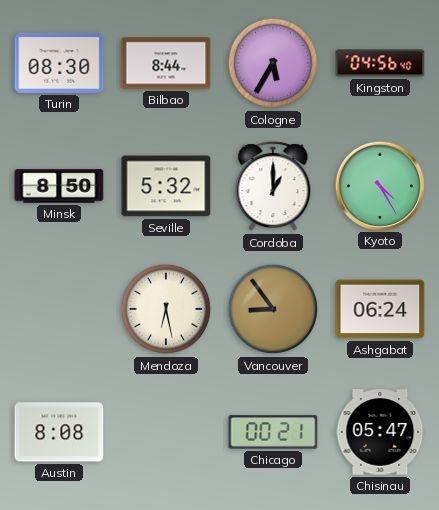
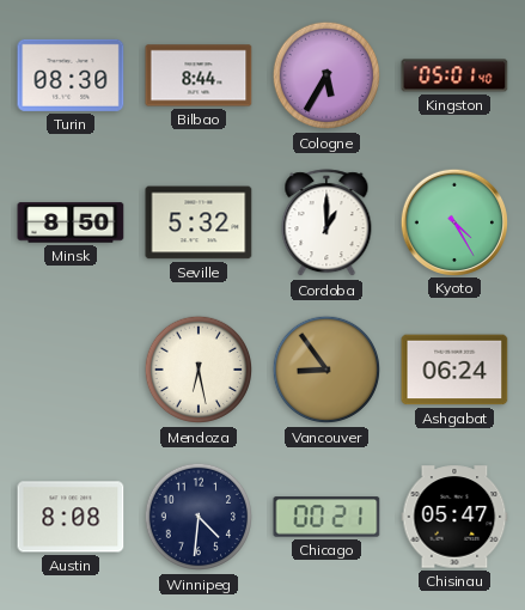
Kingston: 04:56 -> 05:01
Winnipeg: none -> 4:31
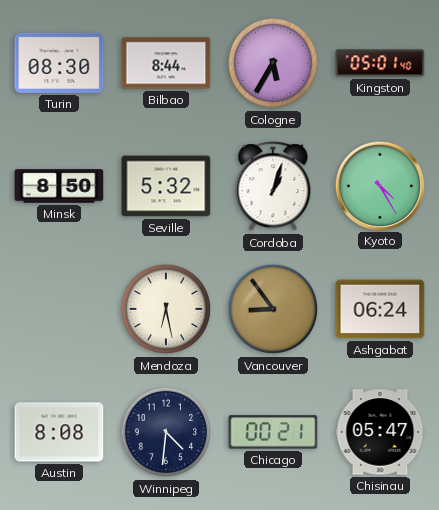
Cordoba: 1:00 -> 1:03
